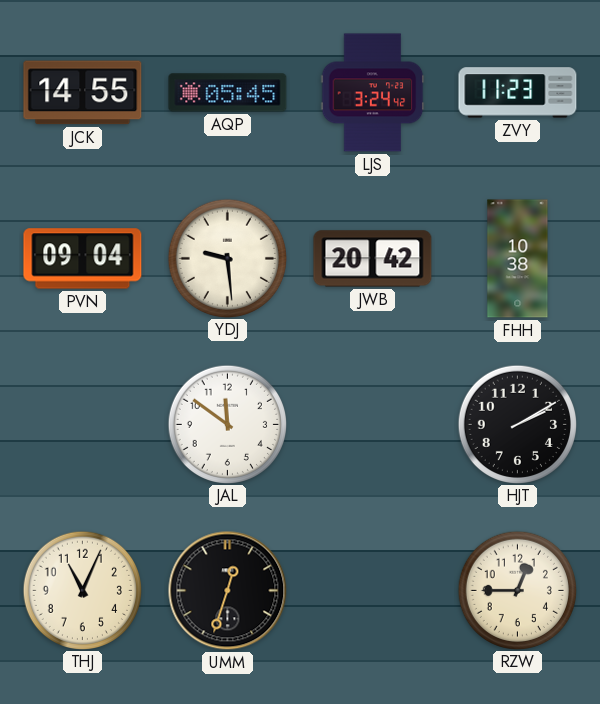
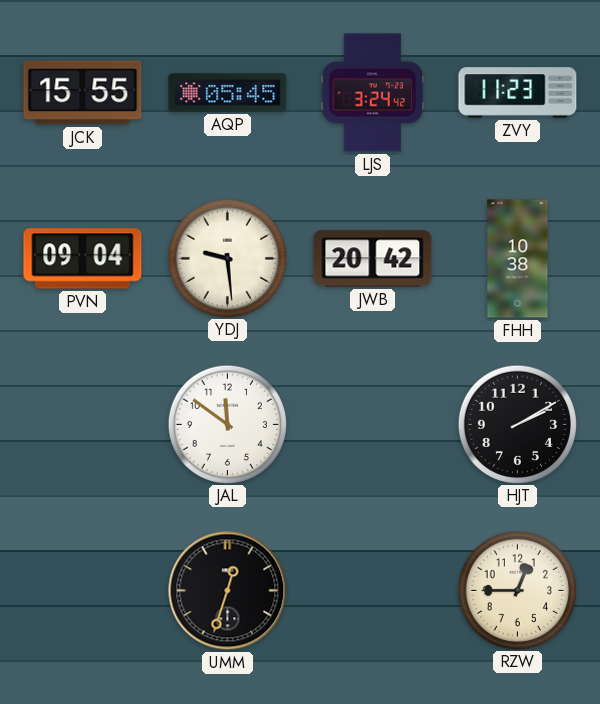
JCK: 14:55 -> 15:55
THJ: 11:04 -> none
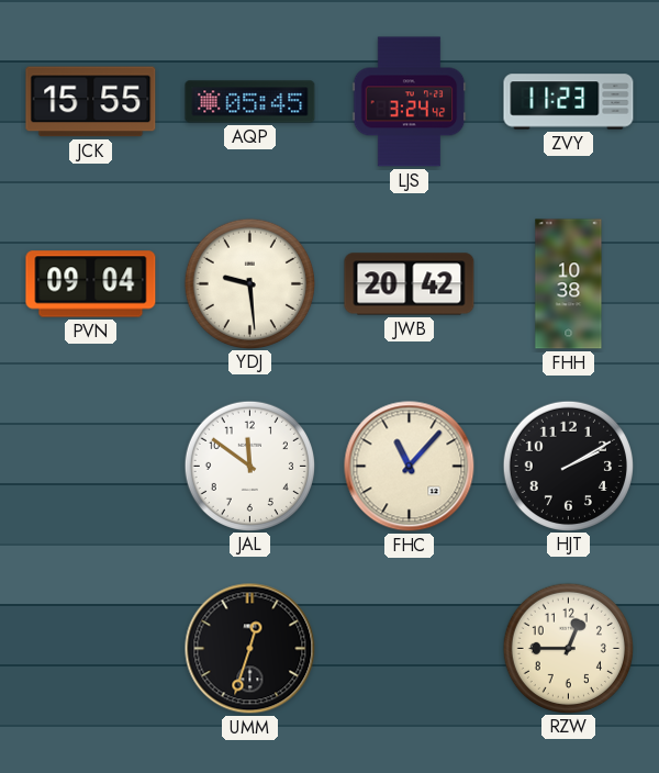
FHC: none -> 11:07
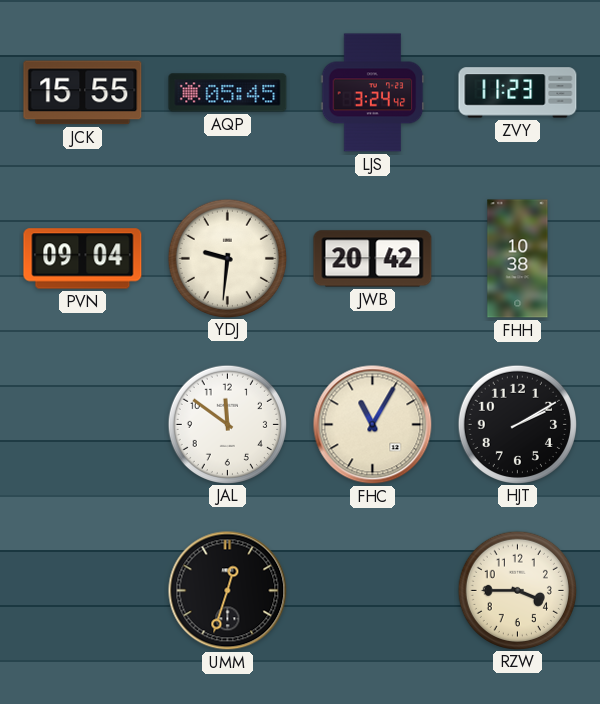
YDJ: 9:29 -> 9:31
FHC: 11:07 -> 11:05
RZW: 12:45 -> 3:45
